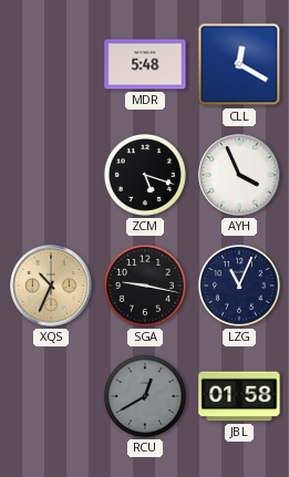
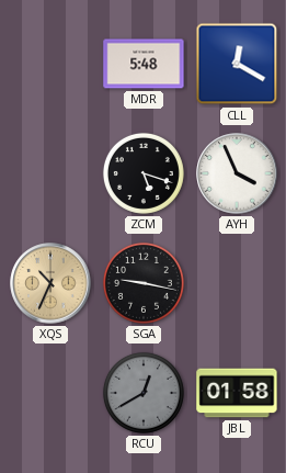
LZG: 11:04 -> none
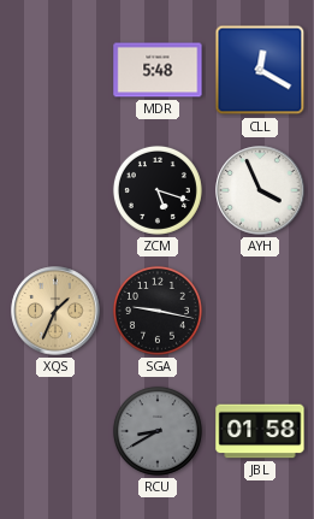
XQS: 10:34 -> 1:34
RCU: 12:40 -> 8:40
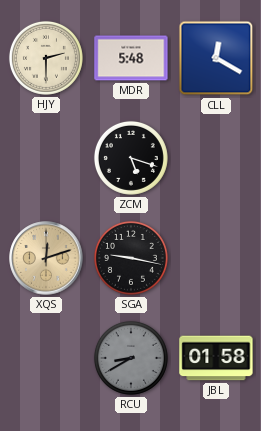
HJY: none -> 2:30
AYH: 3:56 -> none
XQS: 1:34 -> 12:12
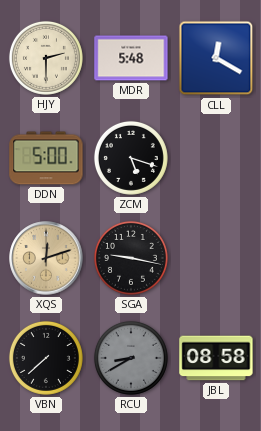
DDN: none -> 5:00
VBN: none -> 7:38
JBL: 01:58 -> 08:58
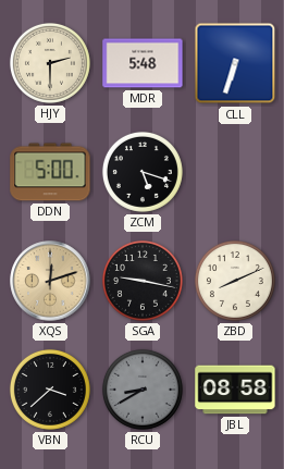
CLL: 12:20 -> 6:33
ZBD: none -> 8:11
VBN: 7:38 -> 3:38
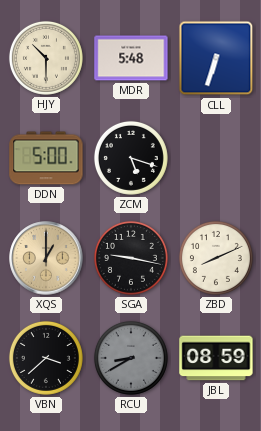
HJY: 2:30 -> 10:30
XQS: 12:12 -> 1:00
JBL: 08:58 -> 08:59
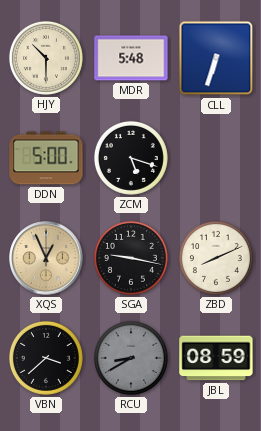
XQS: 1:00 -> 12:56
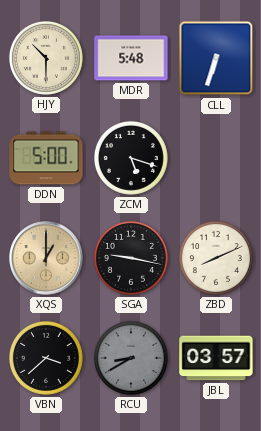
XQS: 12:56 -> 1:00
JBL: 08:59 -> 03:57
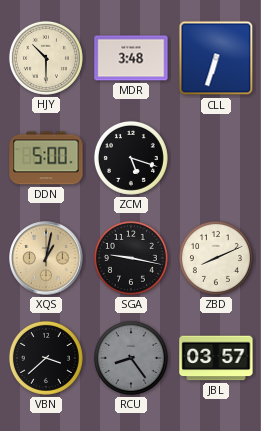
MDR: 5:48 -> 3:48
XQS: 1:00 -> 1:02
RCU: 8:40 -> 8:24
